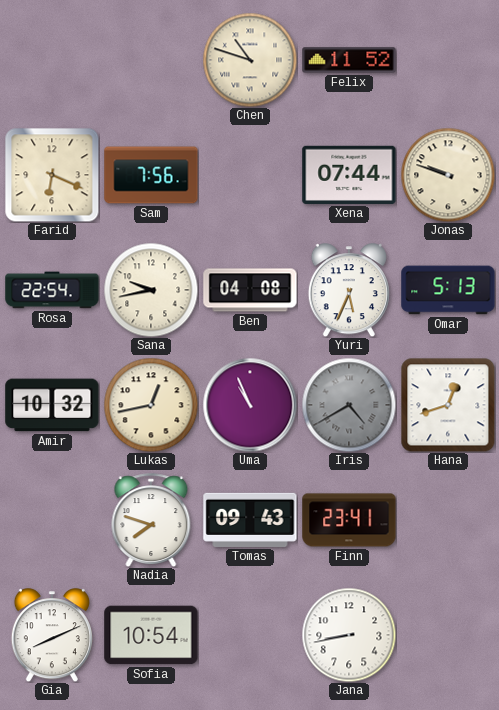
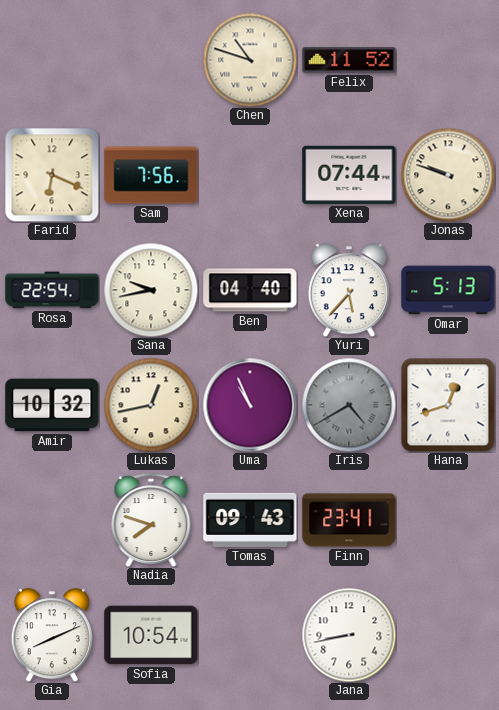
Ben: 04:08 -> 04:40
Yuri: 5:34 -> 5:37
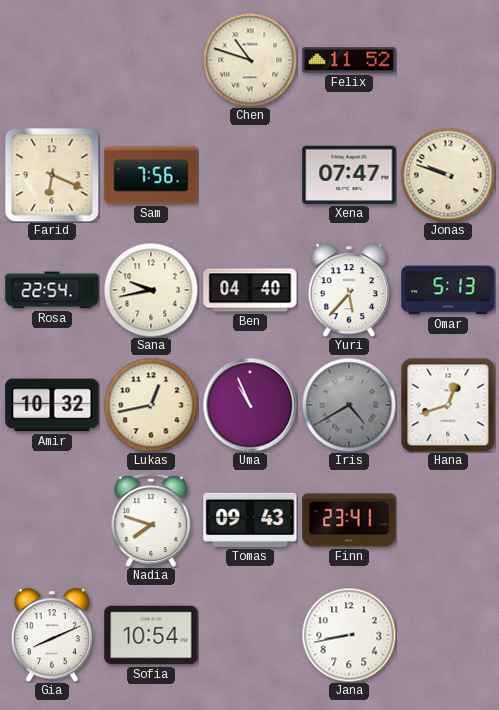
Xena: 07:44 -> 07:47
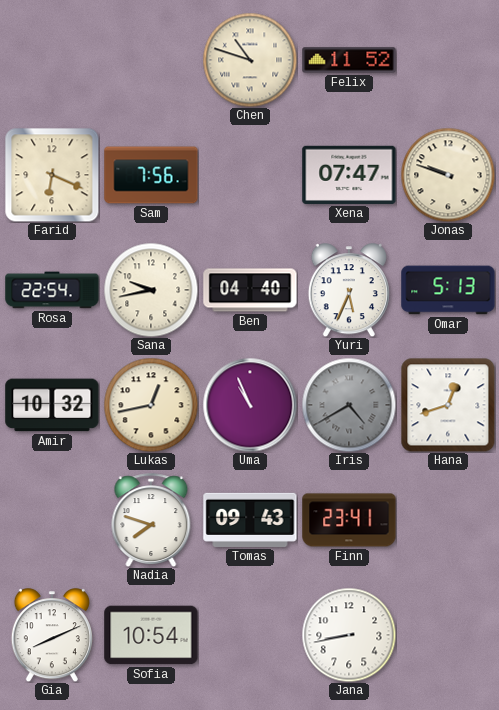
Yuri: 5:37 -> 5:34
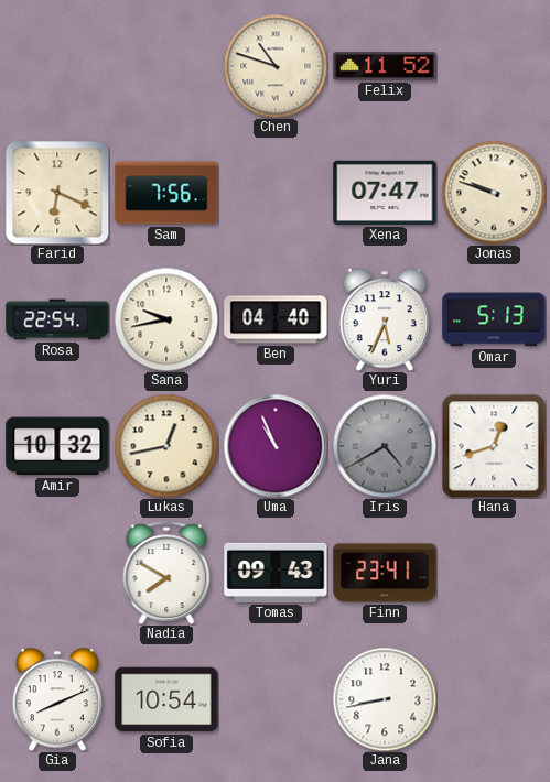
Nadia: 7:48 -> 7:50
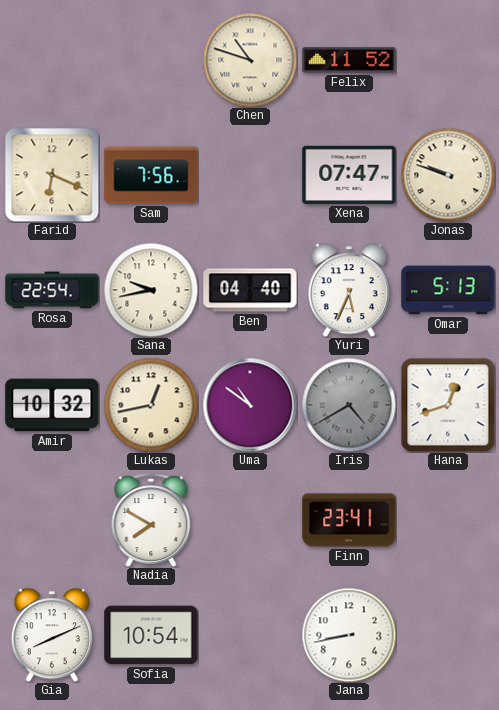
Uma: 10:56 -> 10:51
Tomas: 09:43 -> none
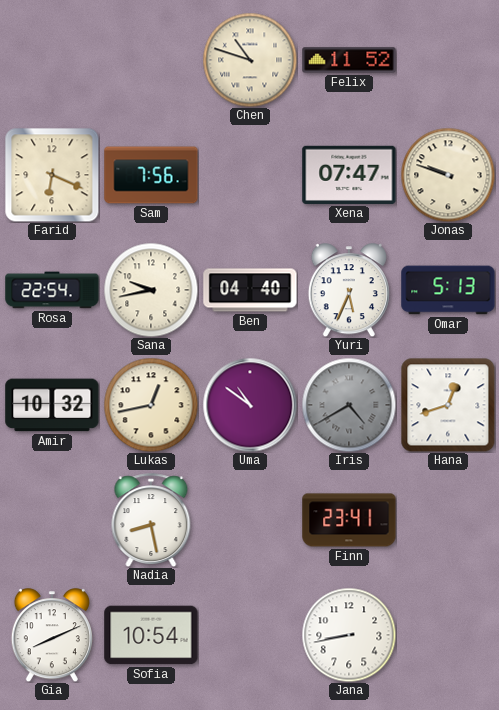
Nadia: 7:50 -> 8:28
